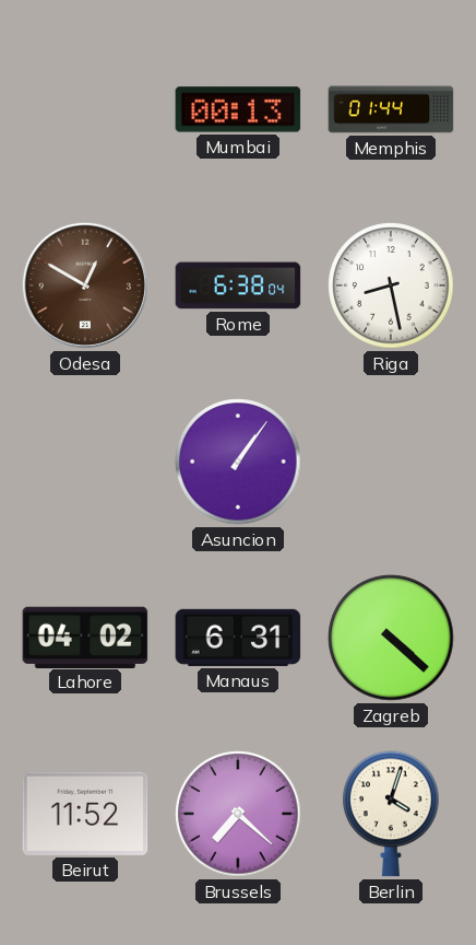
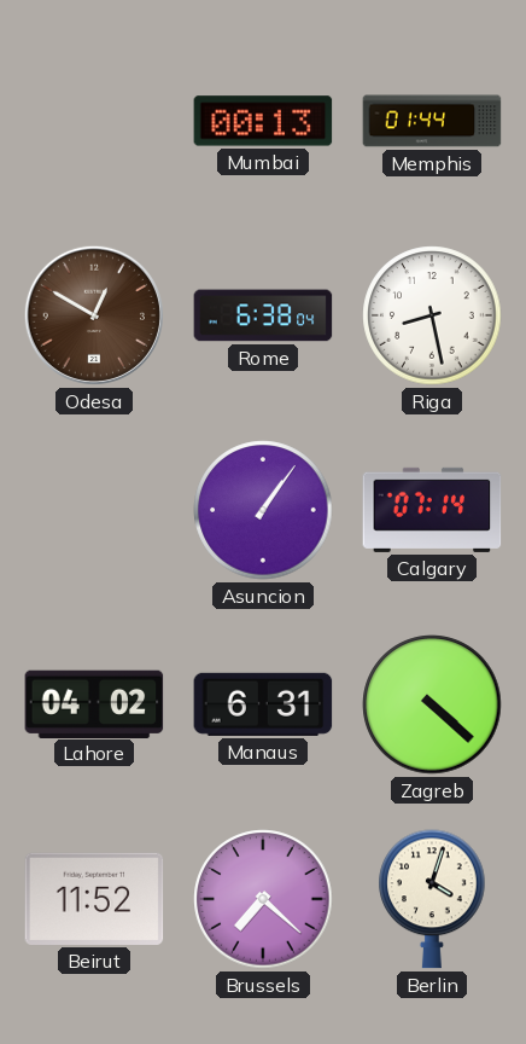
Calgary: none -> 07:14
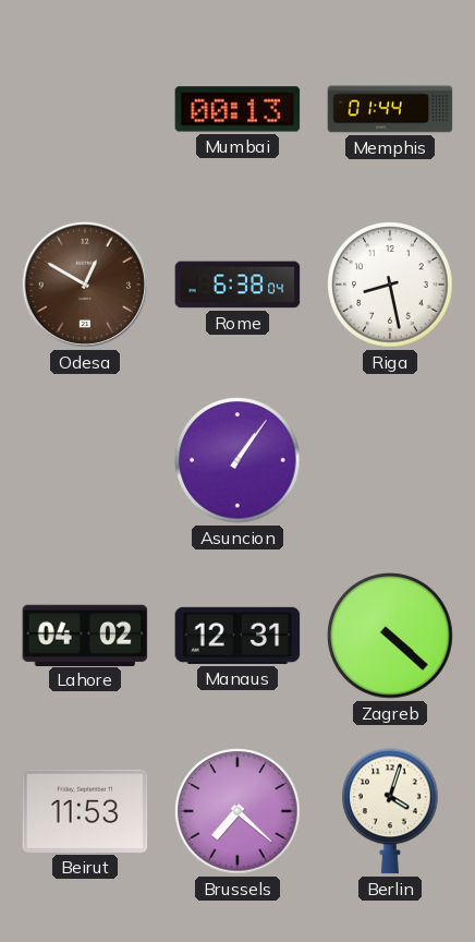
Calgary: 07:14 -> none
Manaus: 6:31 -> 12:31
Beirut: 11:52 -> 11:53
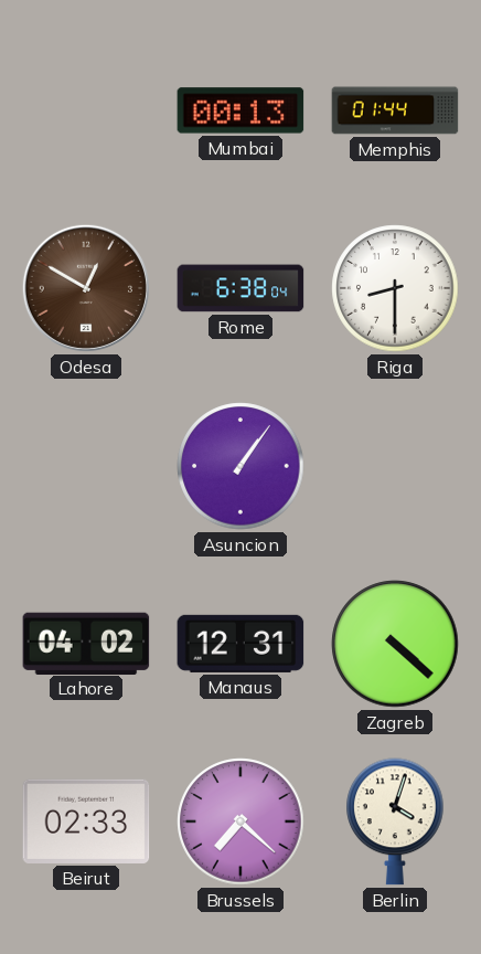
Riga: 8:28 -> 8:30
Beirut: 11:53 -> 02:33
